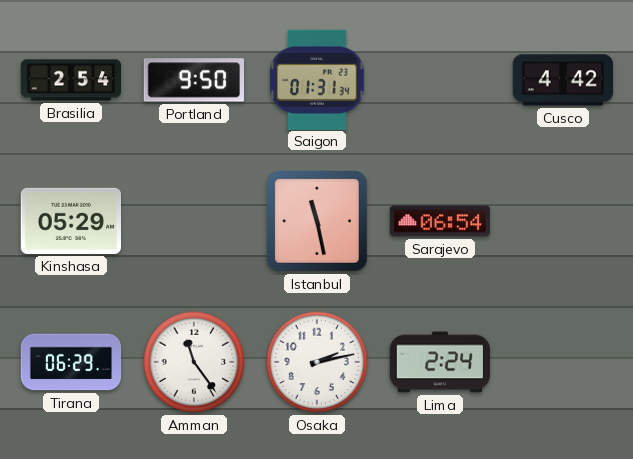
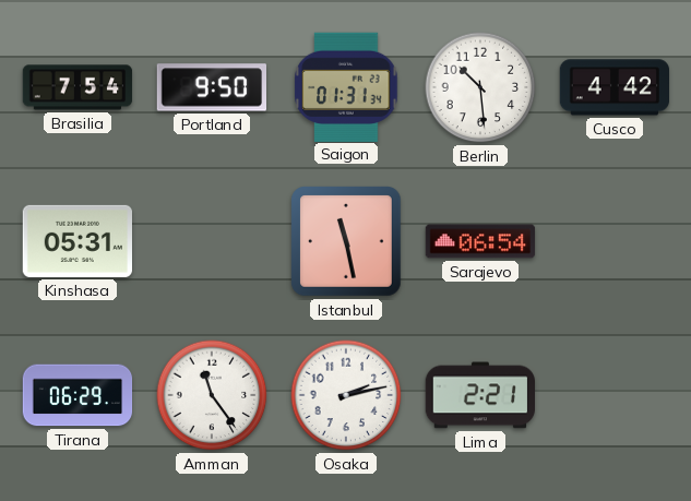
Brasilia: 2:54 -> 7:54
Berlin: none -> 10:29
Kinshasa: 05:29 -> 05:31
Lima: 2:24 -> 2:21
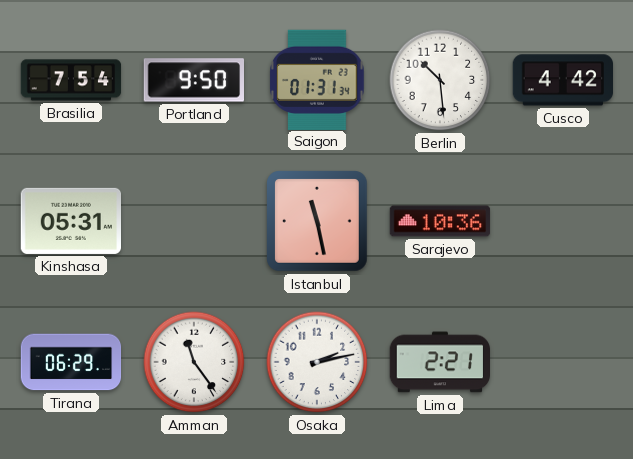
Sarajevo: 06:54 -> 10:36
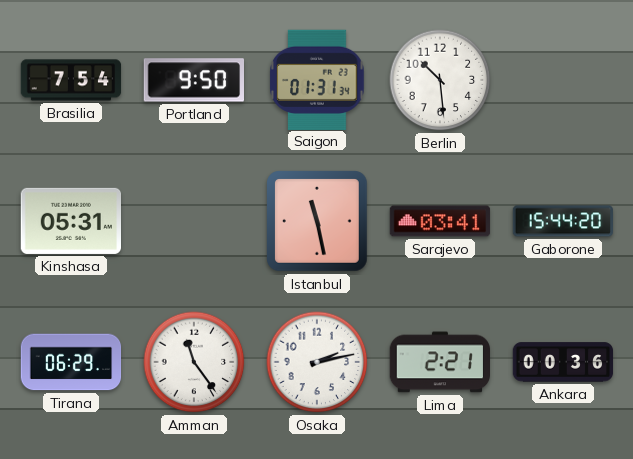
Cusco: 4:42 -> none
Sarajevo: 10:36 -> 03:41
Gaborone: none -> 15:44
Ankara: none -> 00:36
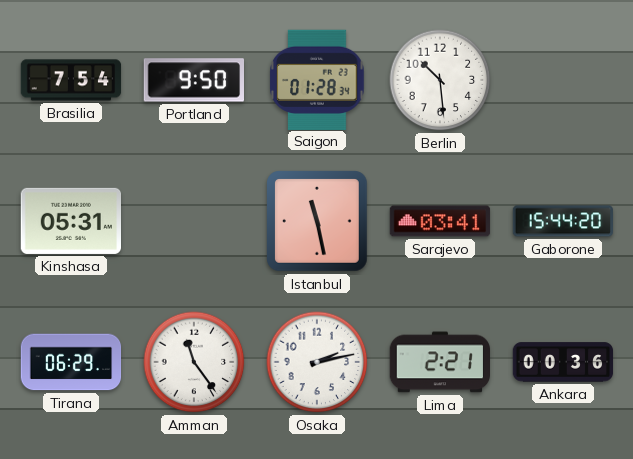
Saigon: 01:31 -> 01:28
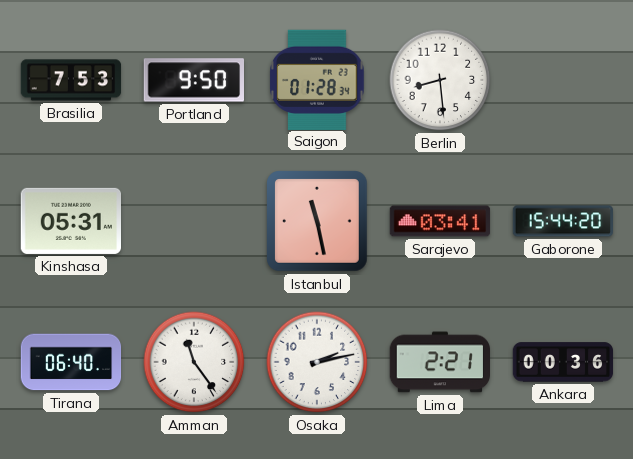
Brasilia: 7:54 -> 7:53
Berlin: 10:29 -> 8:29
Tirana: 06:29 -> 06:40
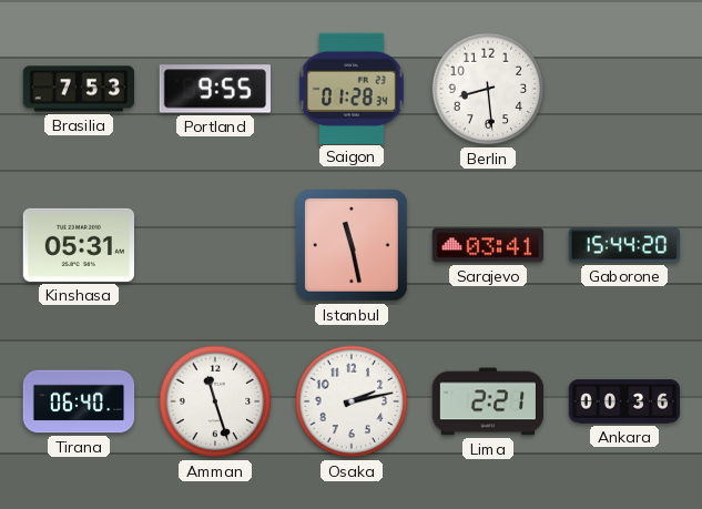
Portland: 9:50 -> 9:55
Amman: 11:24 -> 11:27
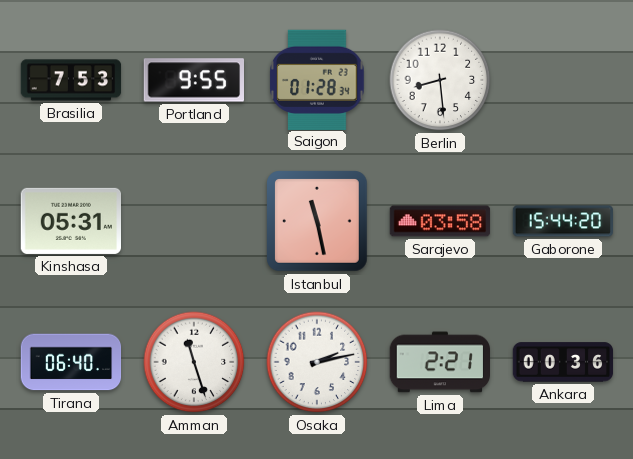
Sarajevo: 03:41 -> 03:58
